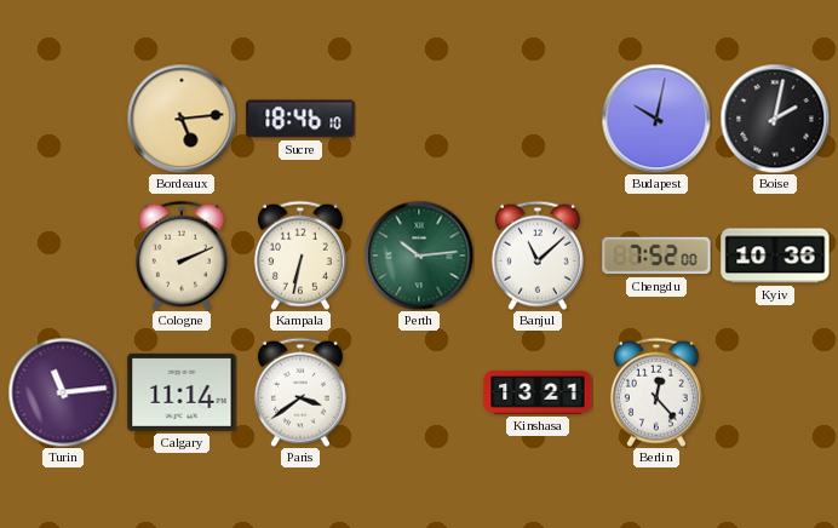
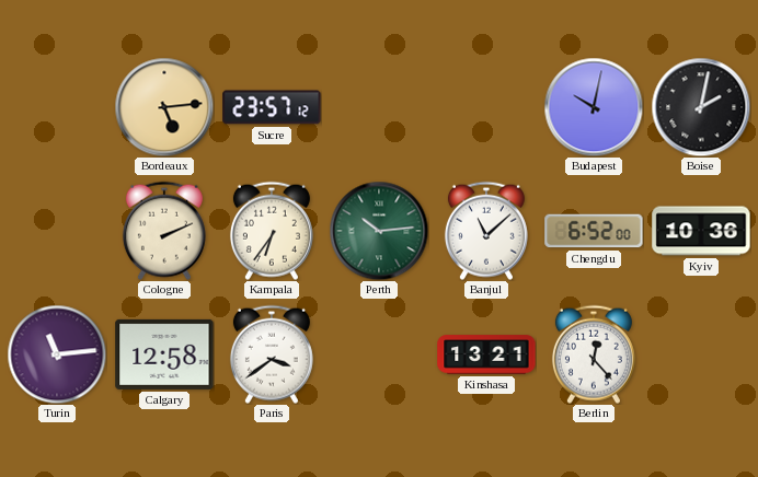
Sucre: 18:46 -> 23:57
Kampala: 6:32 -> 6:36
Chengdu: 7:52 -> 6:52
Calgary: 11:14 -> 12:58
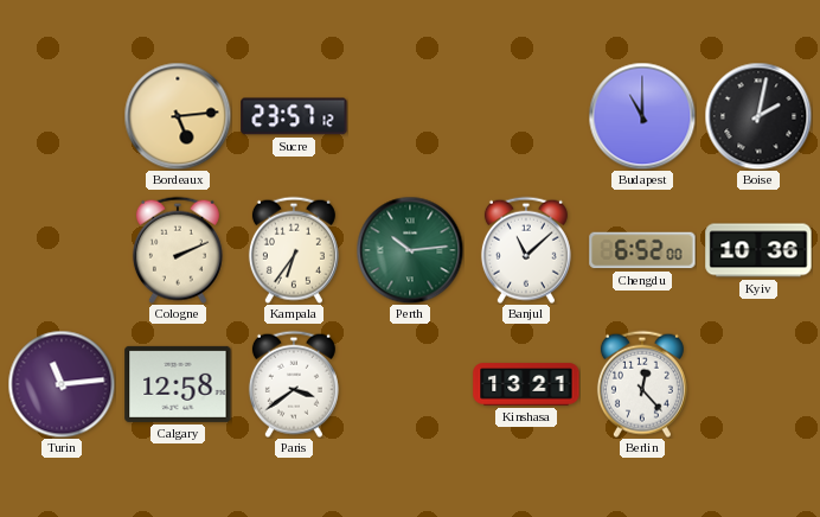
Budapest: 10:02 -> 11:00
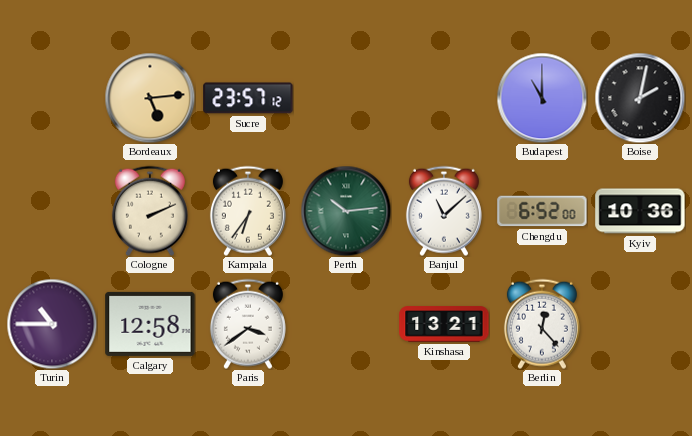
Turin: 11:14 -> 10:45
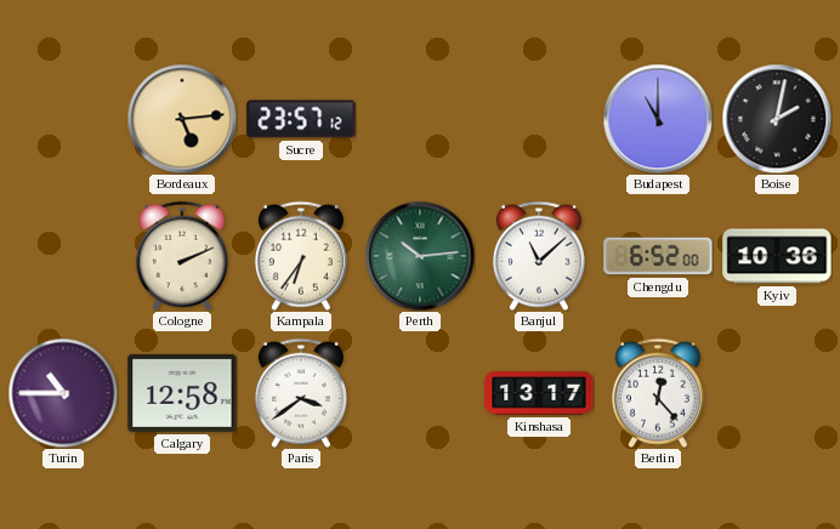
Kinshasa: 13:21 -> 13:17
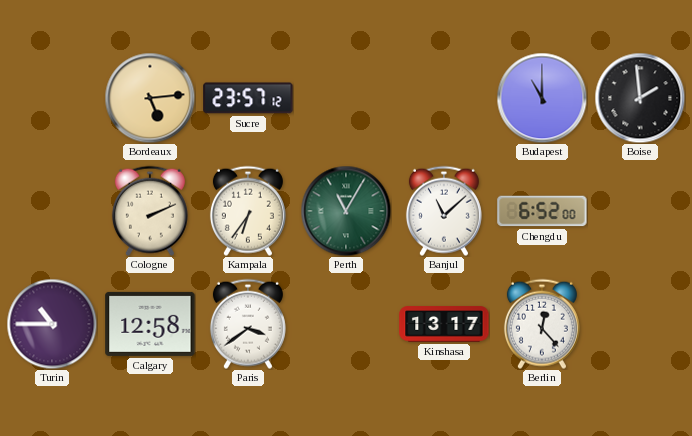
Boise: 2:02 -> 1:59
Perth: 10:14 -> 11:05
Kyiv: 10:36 -> none
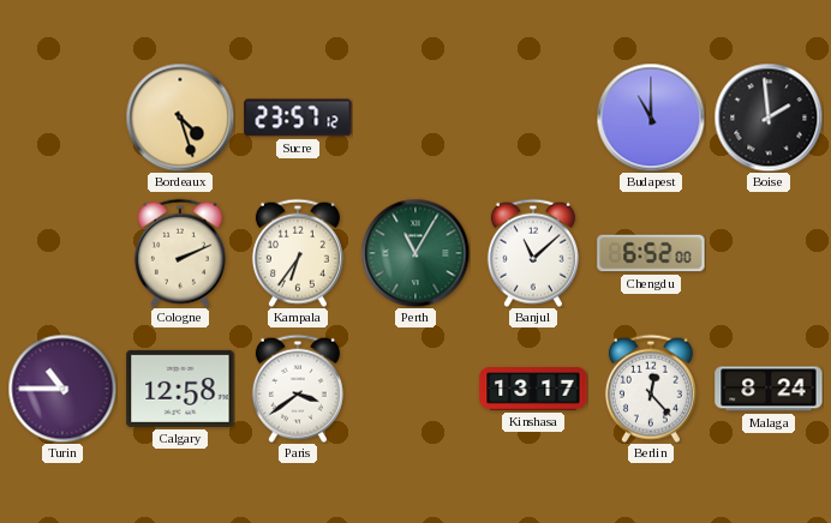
Bordeaux: 5:14 -> 4:27
Malaga: none -> 8:24
